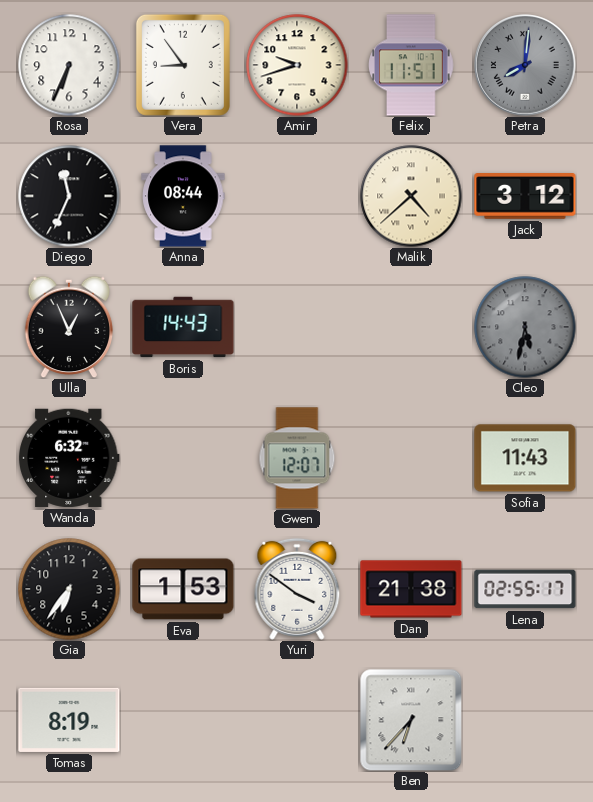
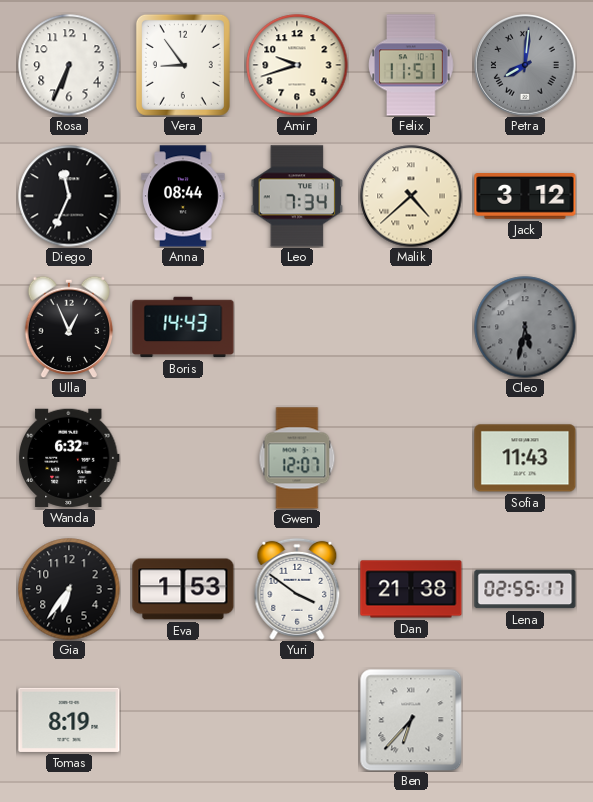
Leo: none -> 7:34
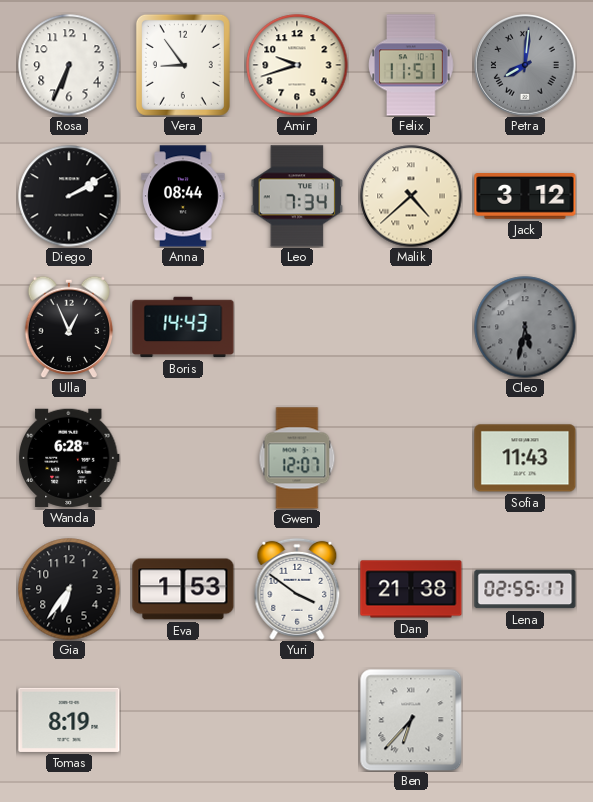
Diego: 11:34 -> 2:10
Wanda: 6:32 -> 6:28
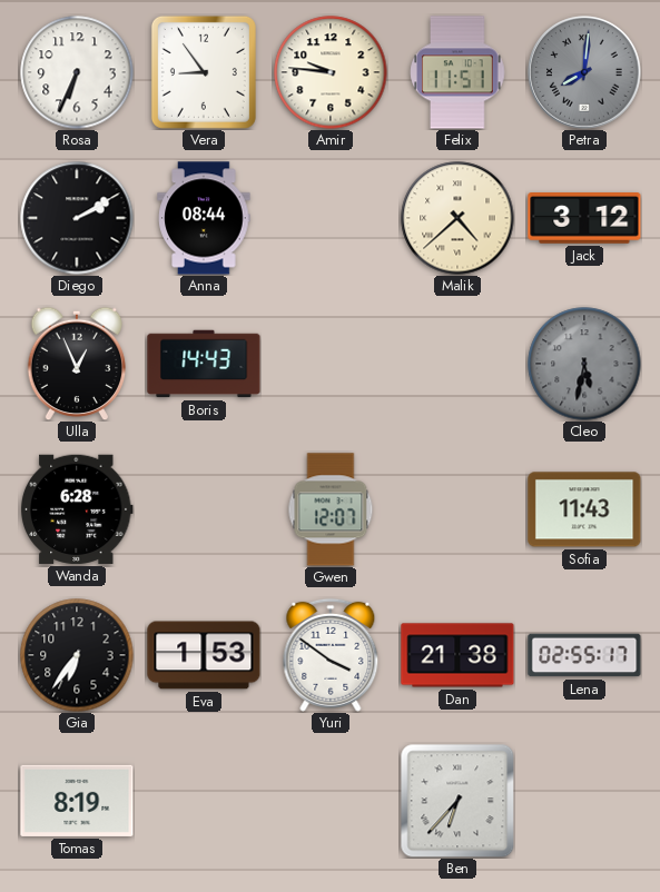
Amir: 9:42 -> 9:46
Leo: 7:34 -> none
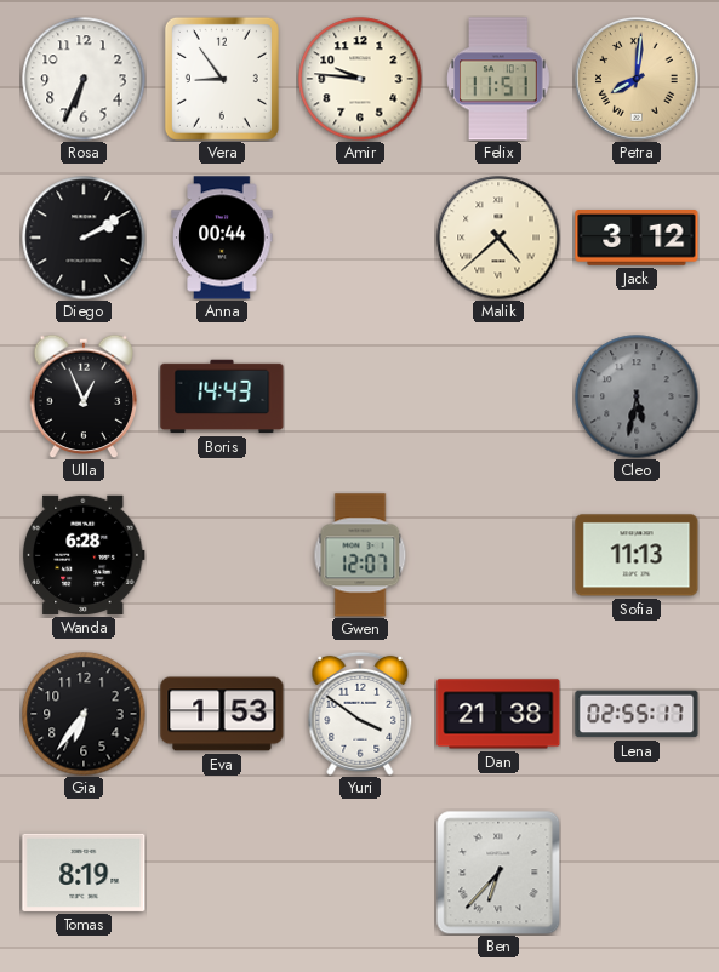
Petra dial: grey -> champagne
Anna: 08:44 -> 00:44
Sofia: 11:43 -> 11:13
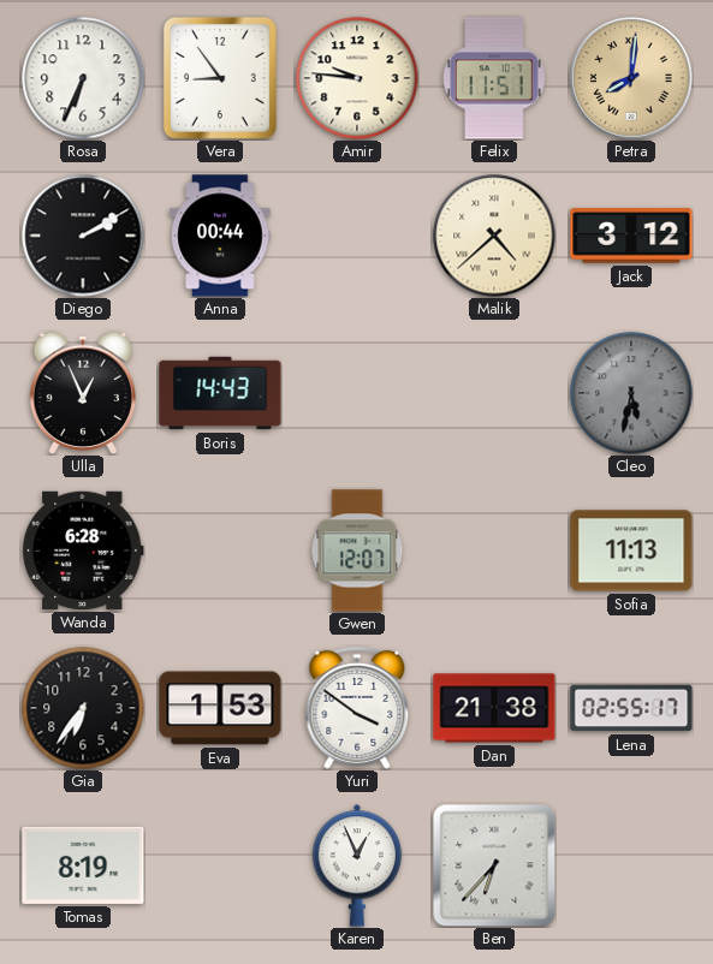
Karen: none -> 12:56
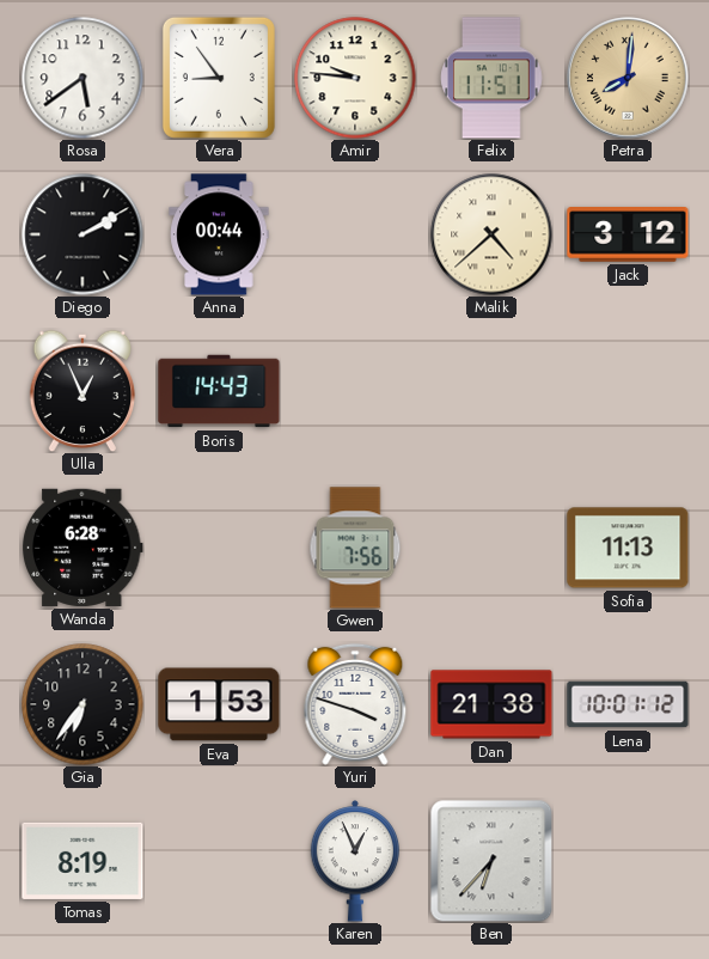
Rosa: 6:34 -> 5:39
Cleo: 5:32 -> none
Gwen: 12:07 -> 7:56
Yuri: 3:51 -> 3:48
Lena: 02:55 -> 10:01
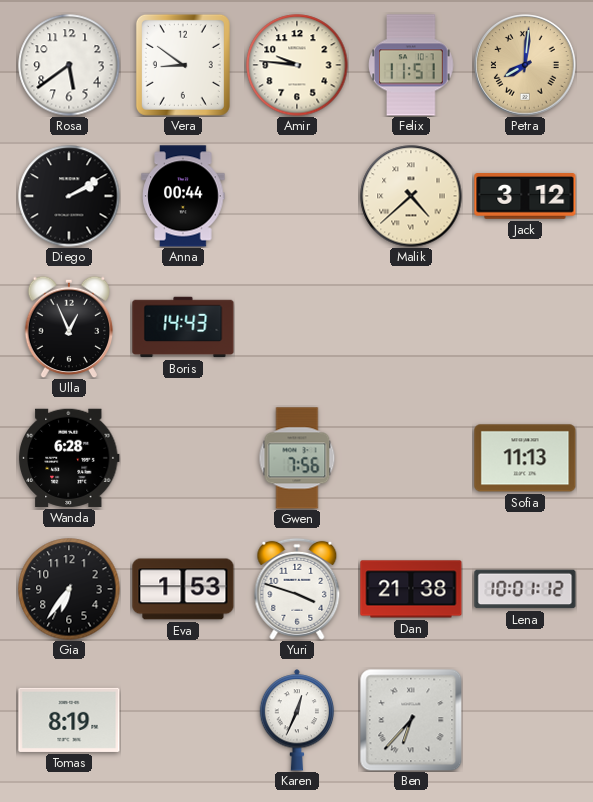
Vera: 8:54 -> 8:51
Karen: 12:56 -> 12:34
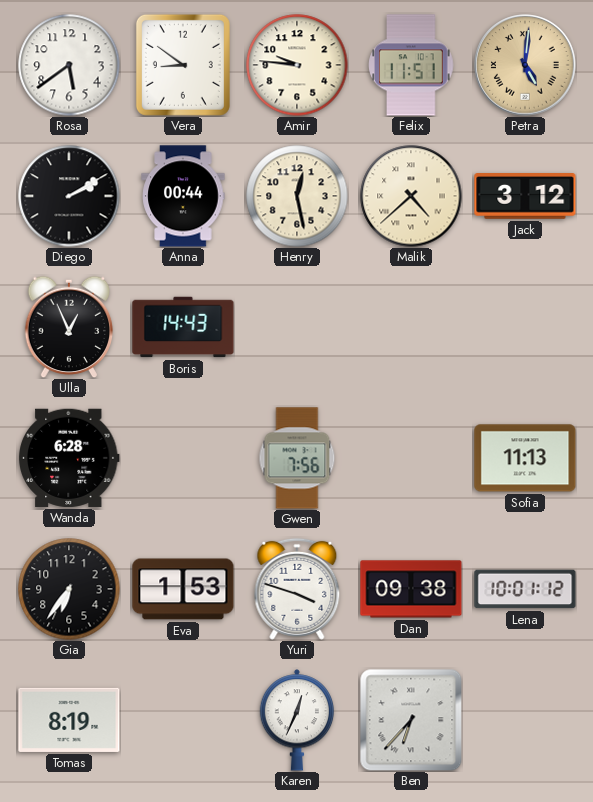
Petra: 8:01 -> 5:01
Henry: none -> 12:28
Dan: 21:38 -> 09:38
